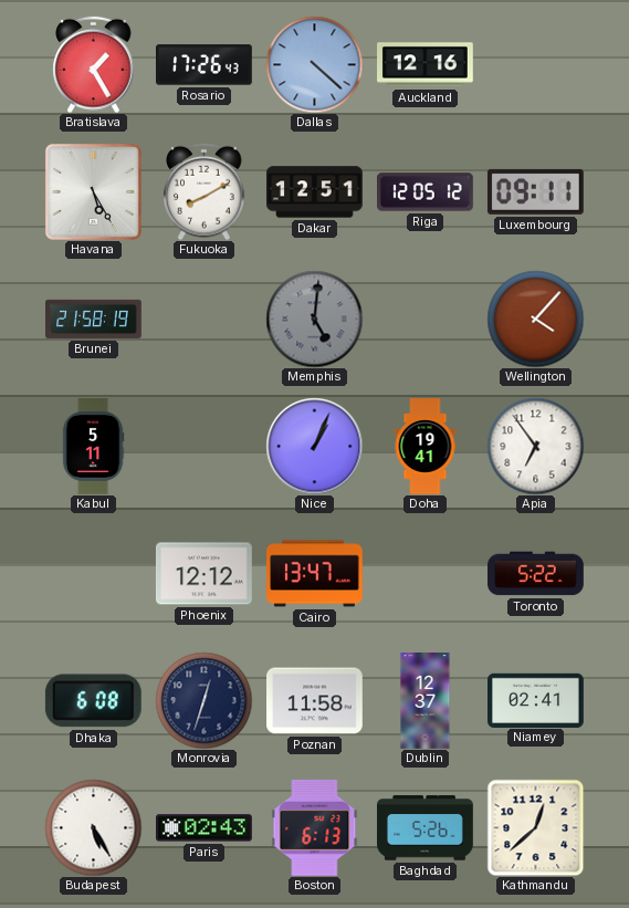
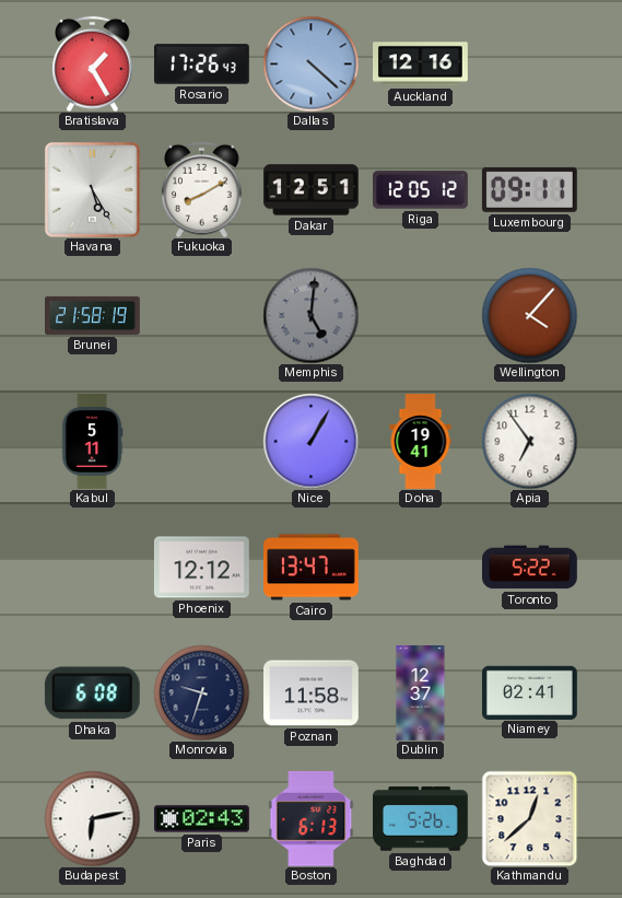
Nice: 1:04 -> 1:05
Monrovia: 12:33 -> 9:33
Budapest: 5:25 -> 6:13
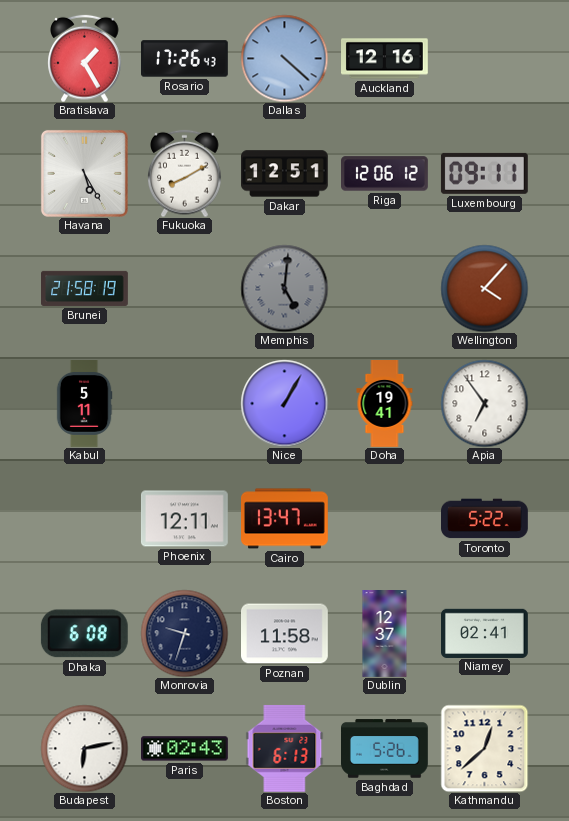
Riga: 12:05 -> 12:06
Phoenix: 12:12 -> 12:11
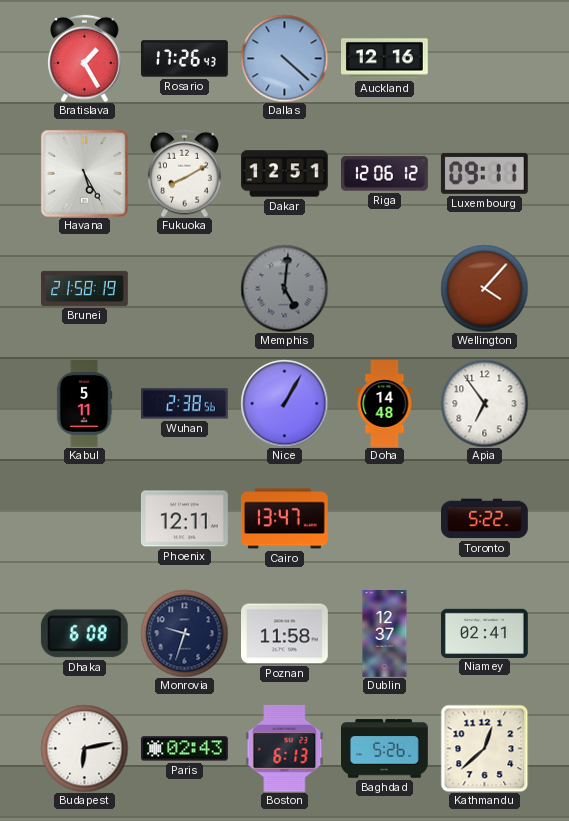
Wuhan: none -> 2:38
Doha: 19:41 -> 14:48
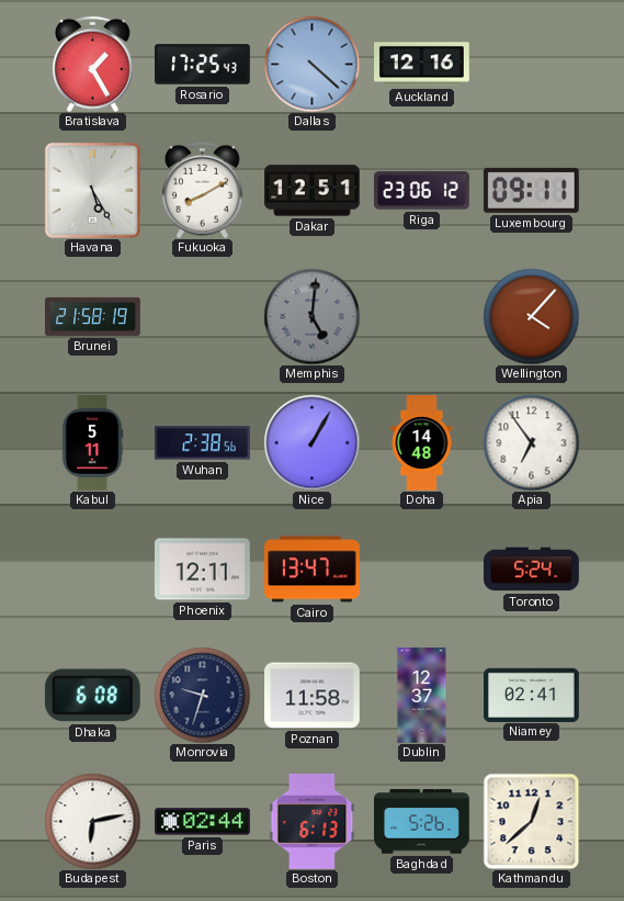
Rosario: 17:26 -> 17:25
Riga: 12:06 -> 23:06
Toronto: 5:22 -> 5:24
Paris: 02:43 -> 02:44
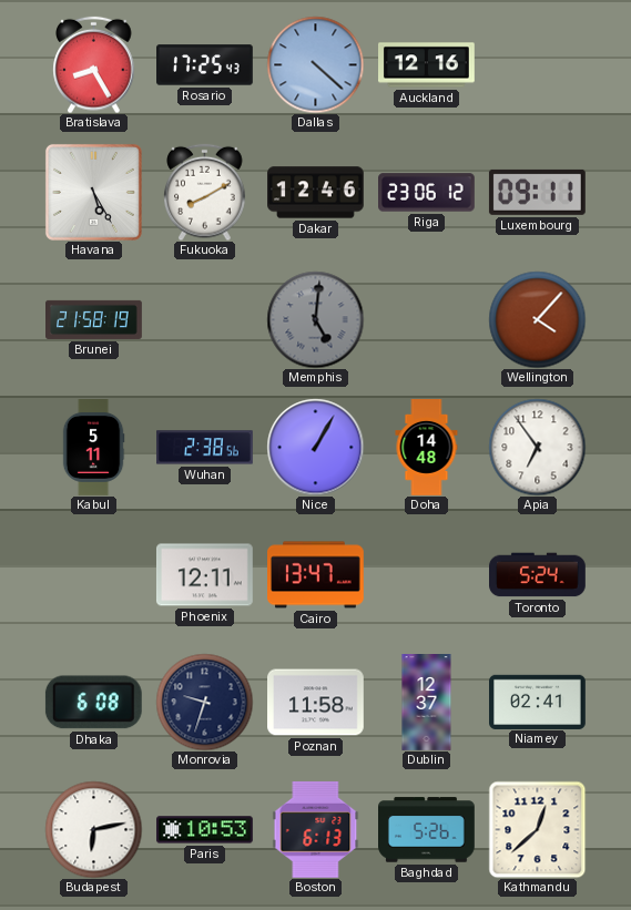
Bratislava: 1:25 -> 8:25
Dakar: 12:51 -> 12:46
Paris: 02:44 -> 10:53
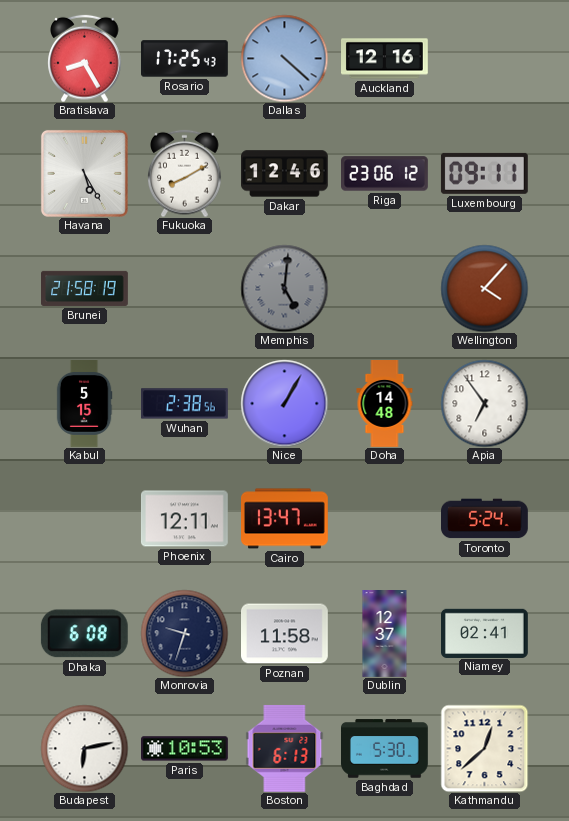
Kabul: 5:11 -> 5:15
Baghdad: 5:26 -> 5:30
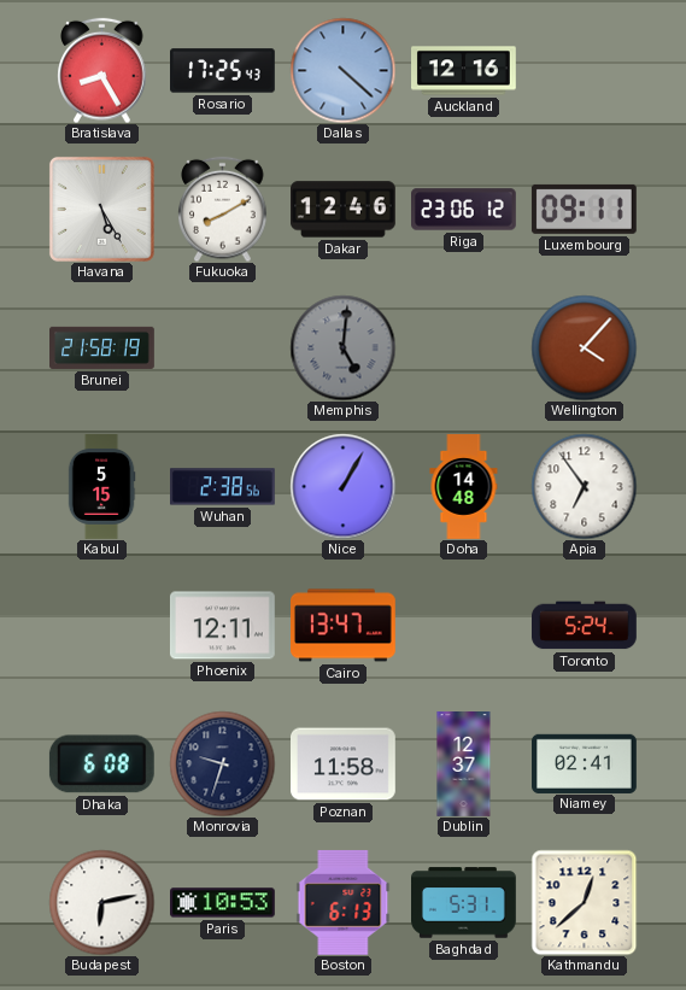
Baghdad: 5:30 -> 5:31
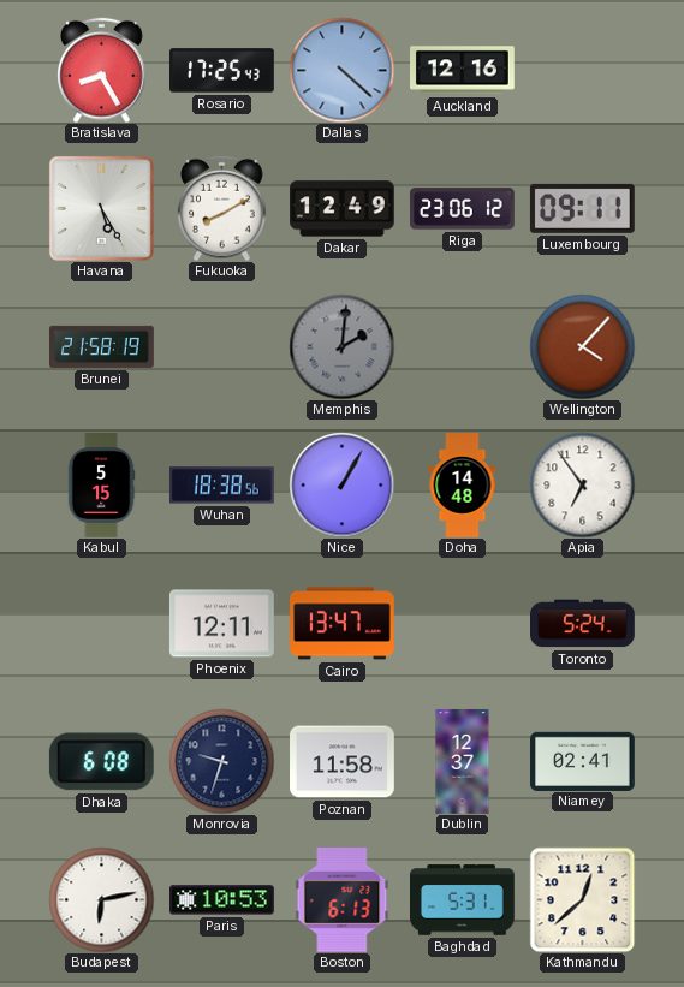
Dakar: 12:46 -> 12:49
Memphis: 5:01 -> 2:01
Wuhan: 2:38 -> 18:38
